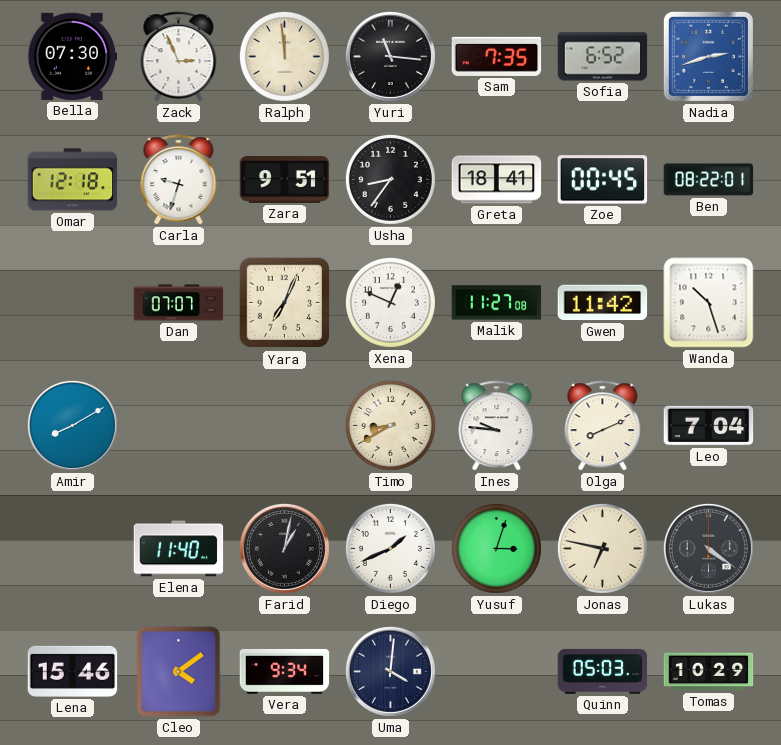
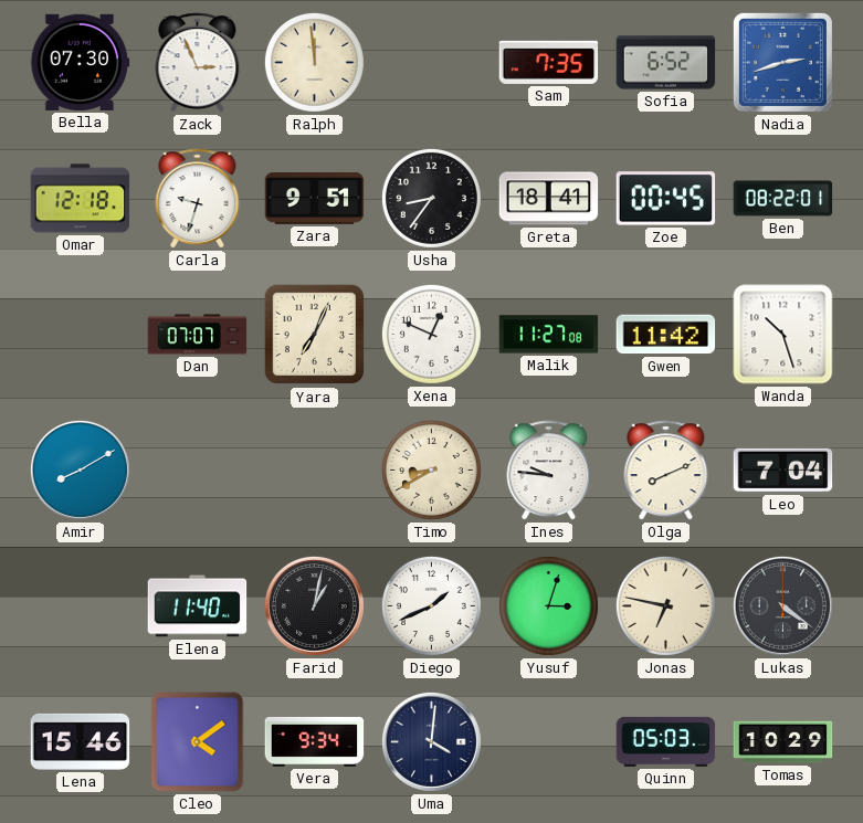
Yuri: 11:16 -> none
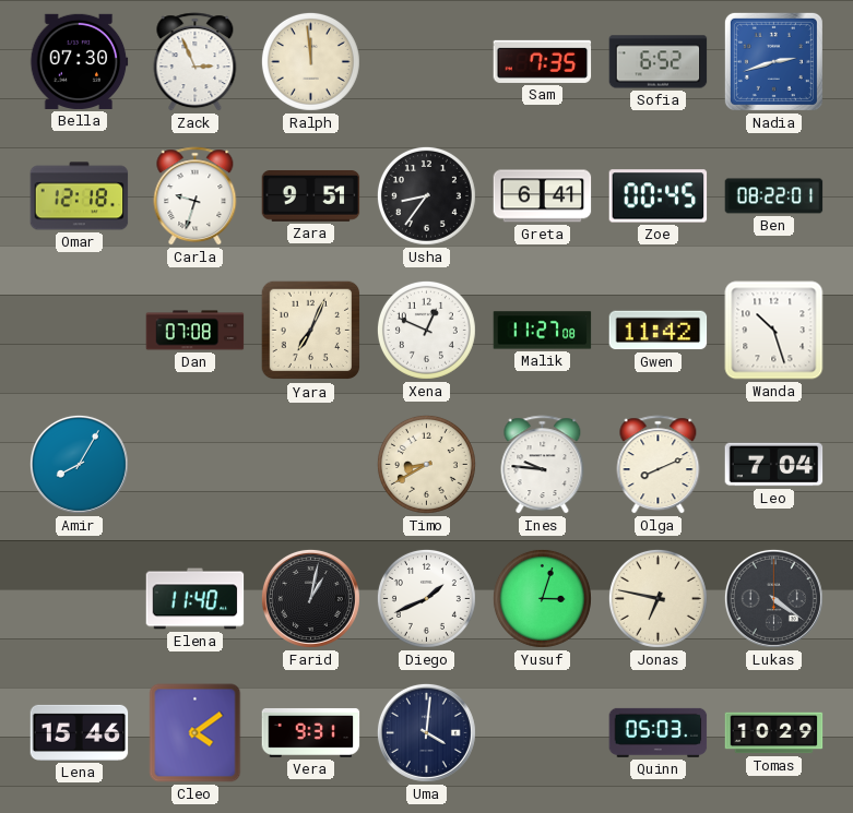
Greta: 18:41 -> 6:41
Dan: 07:07 -> 07:08
Amir: 8:10 -> 8:05
Vera: 9:34 -> 9:31
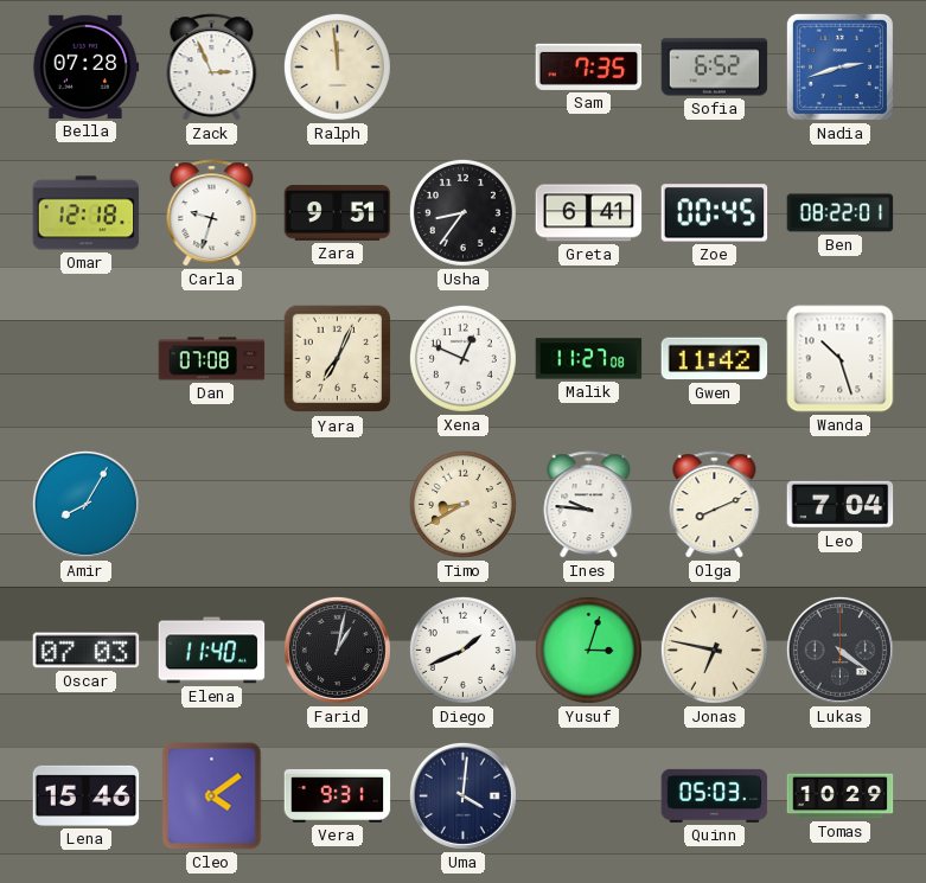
Bella: 07:30 -> 07:28
Oscar: none -> 07:03
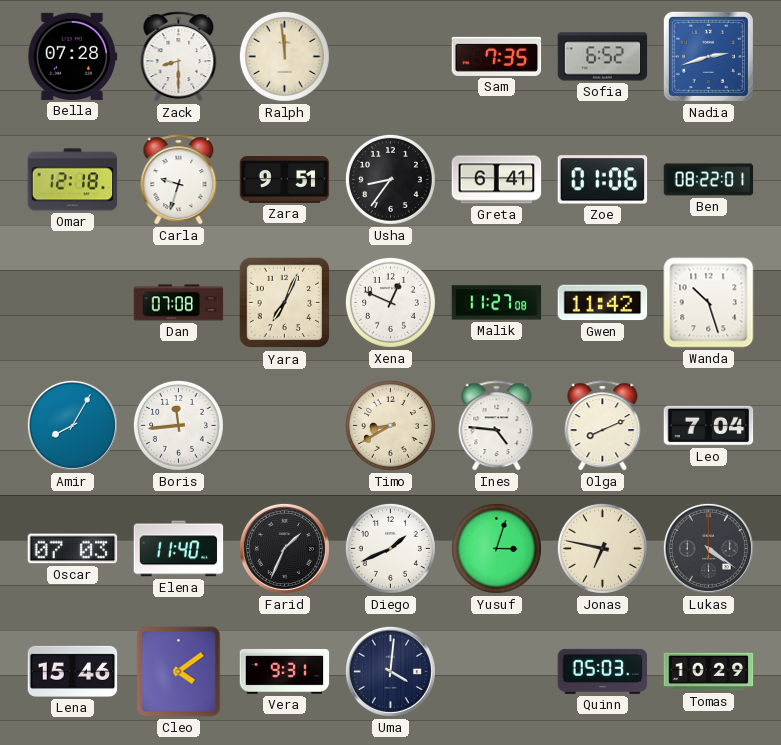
Zack: 2:56 -> 8:30
Zoe: 00:45 -> 01:06
Boris: none -> 11:44
Ines: 9:46 -> 4:46
Farid: 1:02 -> 1:34
